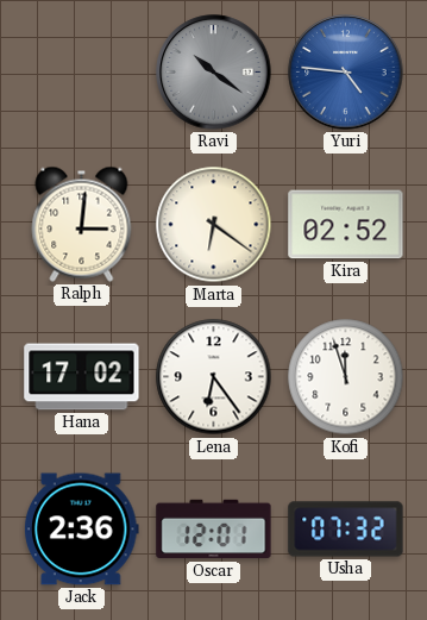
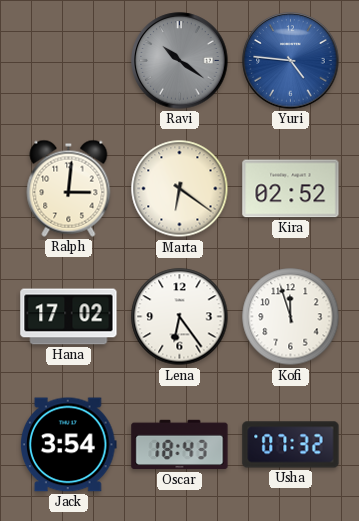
Jack: 2:36 -> 3:54
Oscar: 12:01 -> 18:43
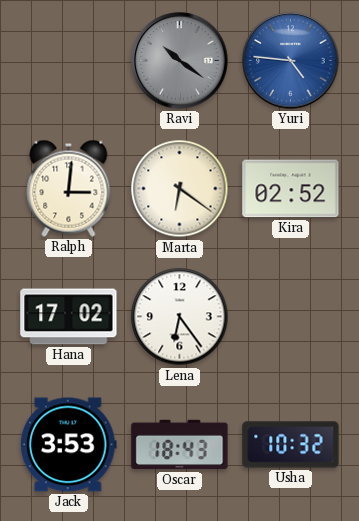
Kofi: 11:57 -> none
Jack: 3:54 -> 3:53
Usha: 07:32 -> 10:32
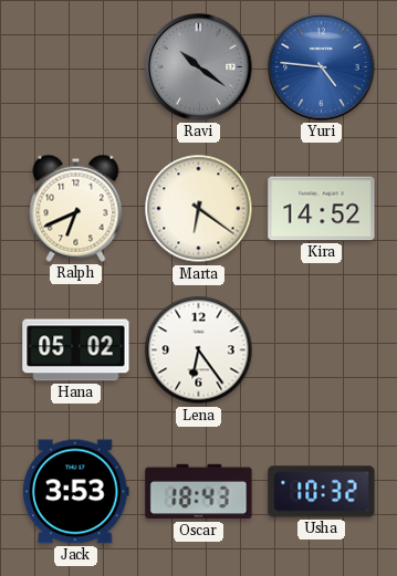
Ralph: 3:01 -> 6:41
Kira: 02:52 -> 14:52
Hana: 17:02 -> 05:02
